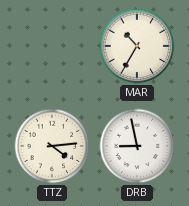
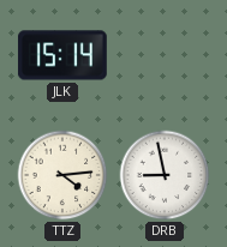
JLK: none -> 15:14
MAR: 10:35 -> none
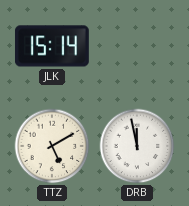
TTZ: 4:14 -> 5:10
DRB: 8:58 -> 11:58
